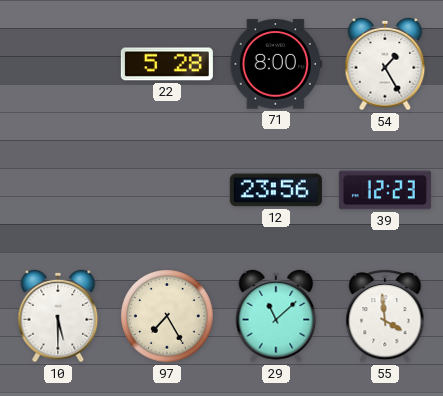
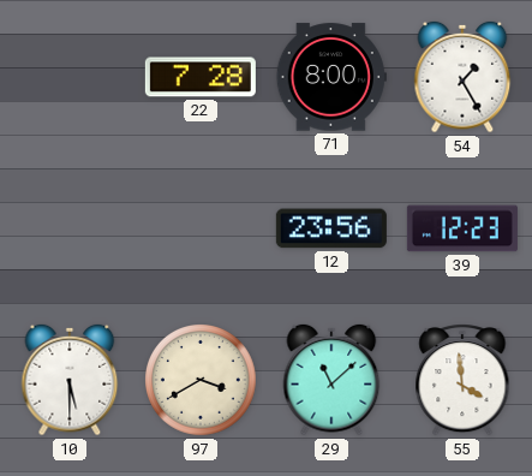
22: 5:28 -> 7:28
97: 7:25 -> 3:40
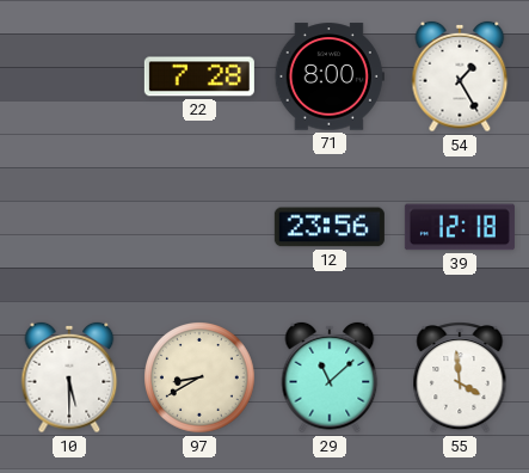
39: 12:23 -> 12:18
97: 3:40 -> 8:40
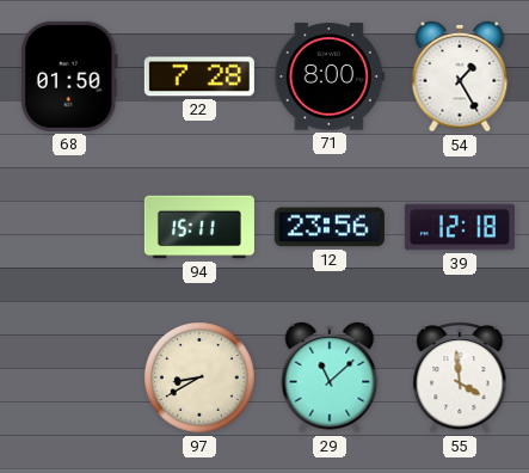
68: none -> 01:50
94: none -> 15:11
10: 5:30 -> none
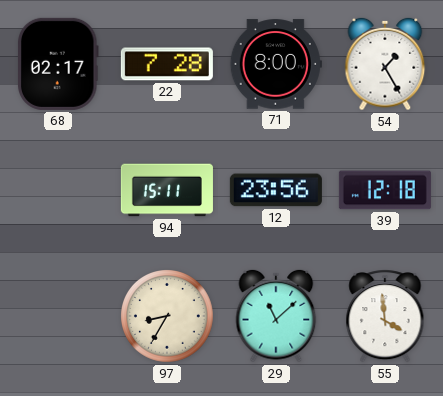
68: 01:50 -> 02:17
97: 8:40 -> 8:35
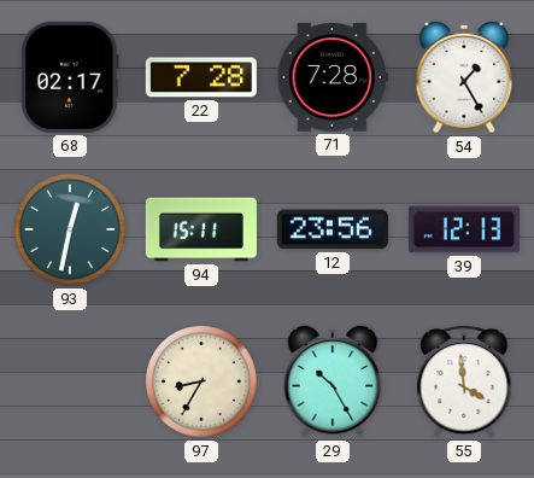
71: 8:00 -> 7:28
93: none -> 12:32
39: 12:18 -> 12:13
29: 11:08 -> 10:25
